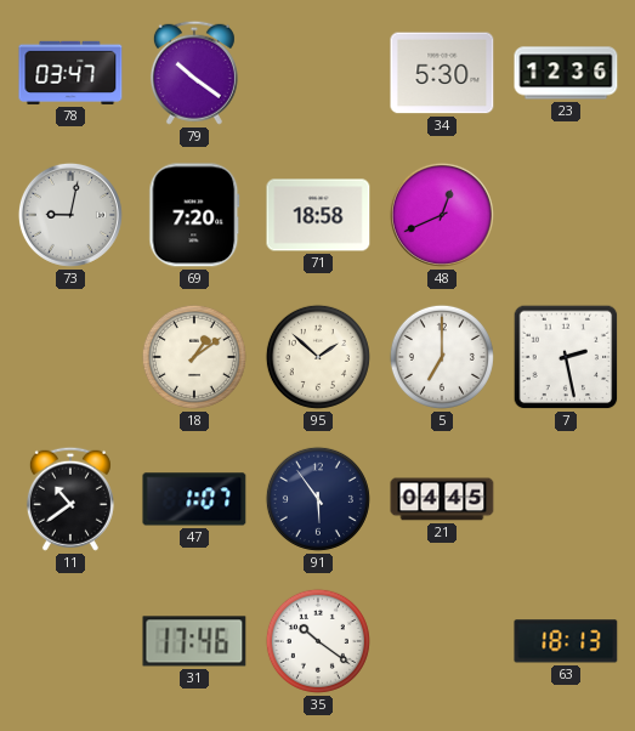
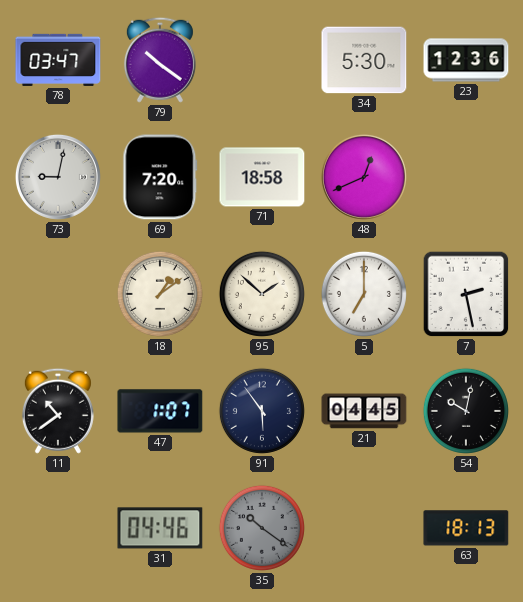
54: none -> 10:02
31: 17:46 -> 04:46
35 dial: white -> grey
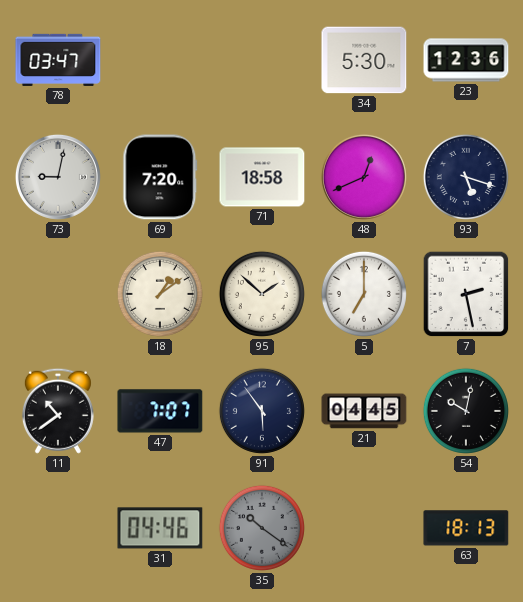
79: 10:21 -> none
93: none -> 5:18
47: 1:07 -> 7:07
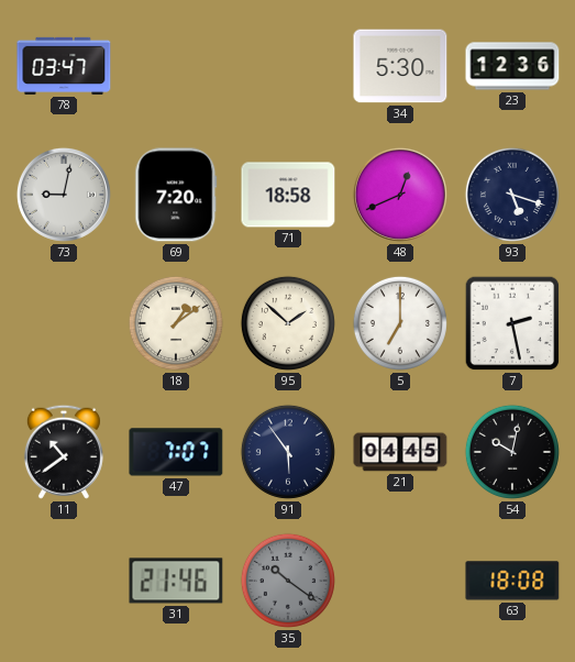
31: 04:46 -> 21:46
63: 18:13 -> 18:08
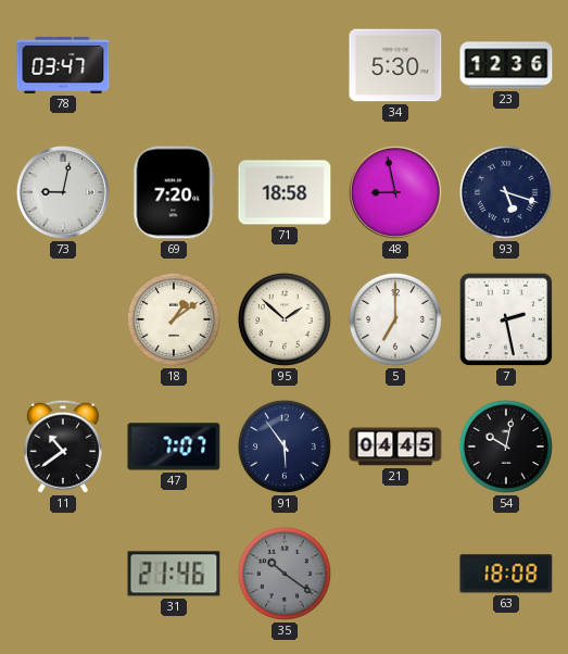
48: 12:41 -> 8:58
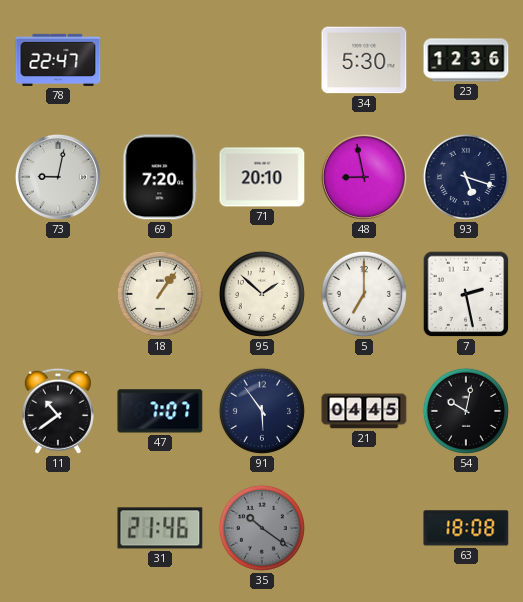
78: 03:47 -> 22:47
71: 18:58 -> 20:10
18: 1:09 -> 1:06
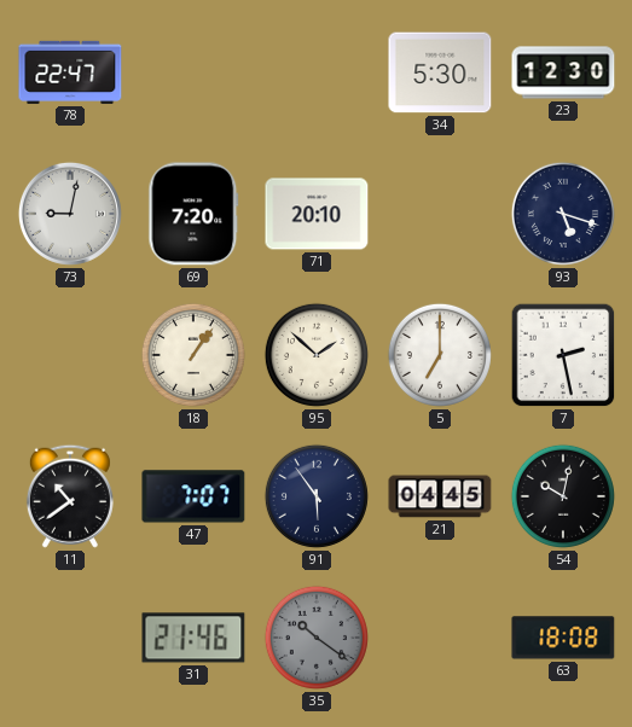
23: 12:36 -> 12:30
48: 8:58 -> none
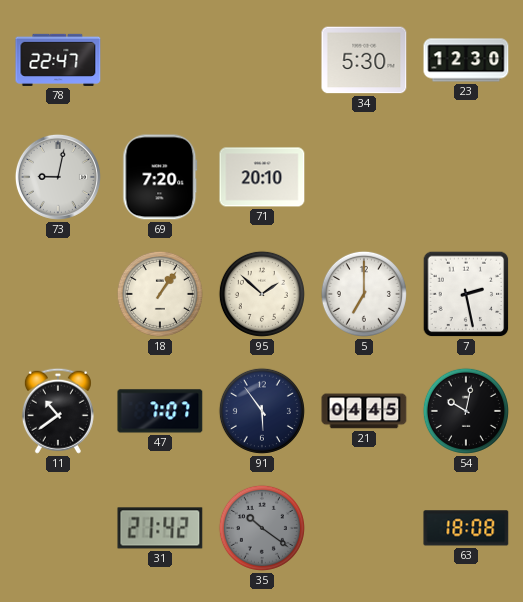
93: 5:18 -> none
31: 21:46 -> 21:42
